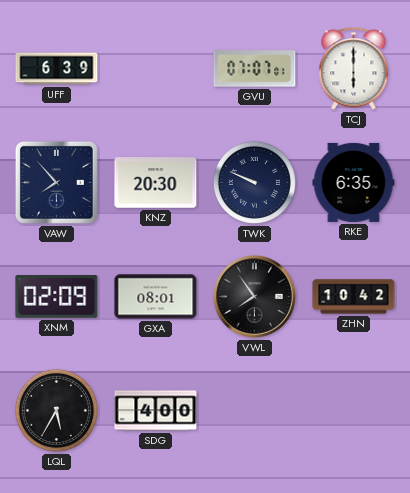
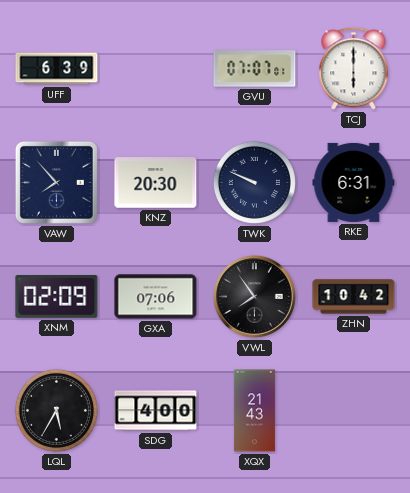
RKE: 6:35 -> 6:31
GXA: 08:01 -> 07:06
XQX: none -> 21:43
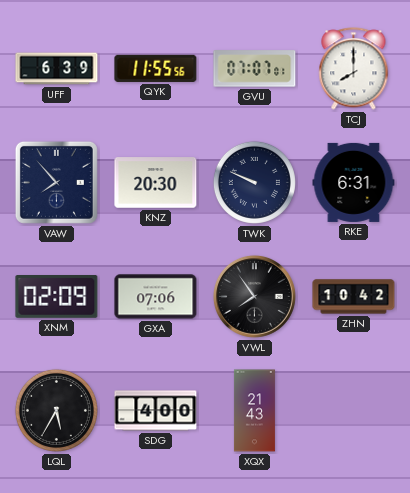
QYK: none -> 11:55
TCJ: 6:00 -> 8:00
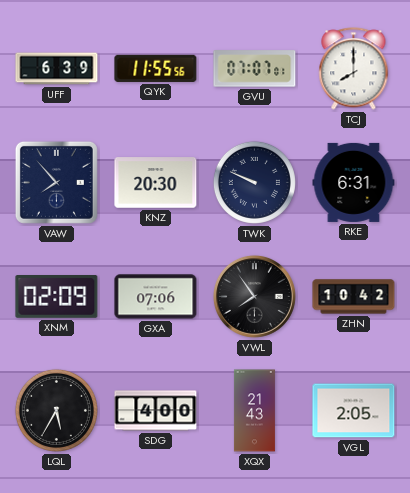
VGL: none -> 2:05
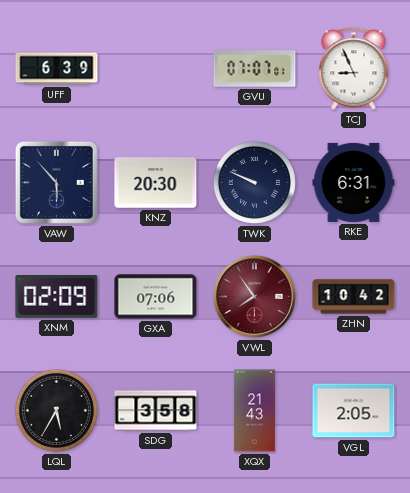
QYK: 11:55 -> none
TCJ: 8:00 -> 8:56
VAW: 7:53 -> 5:53
VWL dial: black -> burgundy
SDG: 4:00 -> 3:58
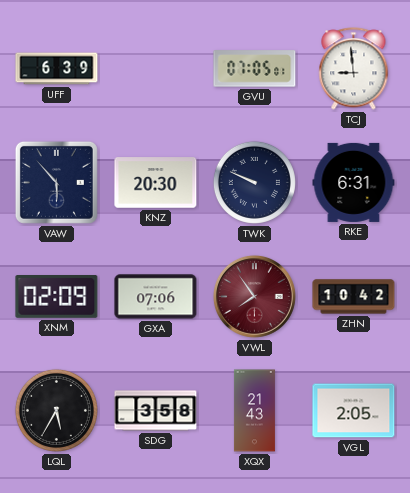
GVU: 07:07 -> 07:05
TCJ: 8:56 -> 8:59
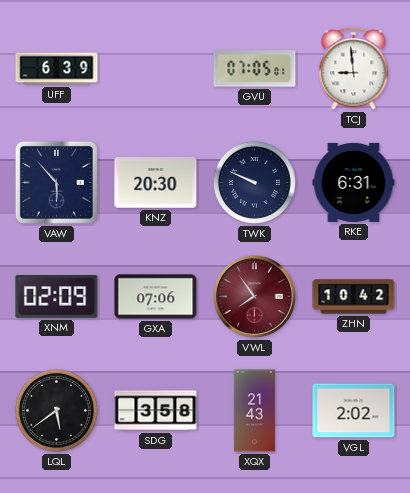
LQL: 5:35 -> 5:39
VGL: 2:05 -> 2:02
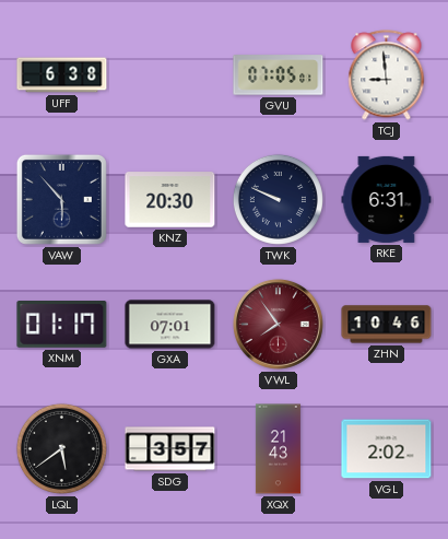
UFF: 6:39 -> 6:38
XNM: 02:09 -> 01:17
GXA: 07:06 -> 07:01
ZHN: 10:42 -> 10:46
SDG: 3:58 -> 3:57
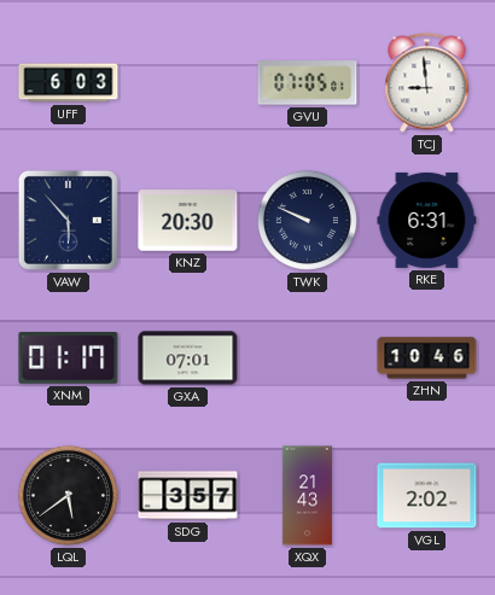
UFF: 6:38 -> 6:03
VWL: 7:54 -> none
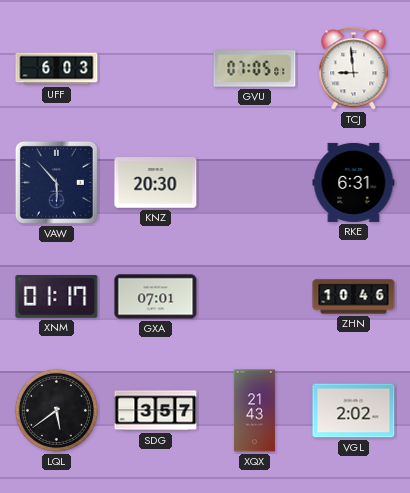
TWK: 9:49 -> none
